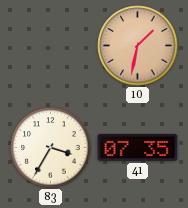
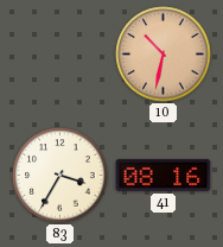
10: 1:32 -> 10:32
41: 07:35 -> 08:16
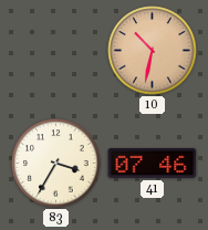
41: 08:16 -> 07:46
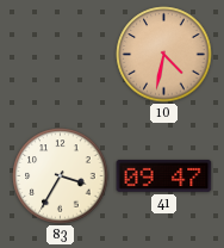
10: 10:32 -> 4:32
41: 07:46 -> 09:47
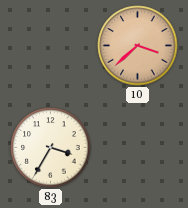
10: 4:32 -> 3:38
41: 09:47 -> none
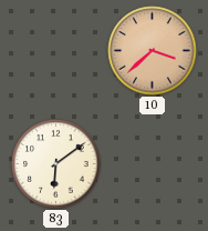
83: 3:35 -> 6:09
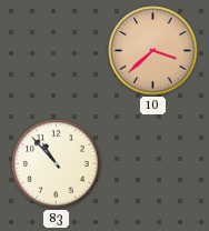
83: 6:09 -> 10:53
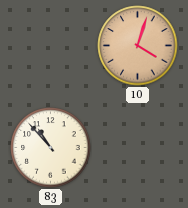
10: 3:38 -> 4:03
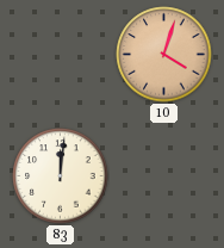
83: 10:53 -> 12:01
